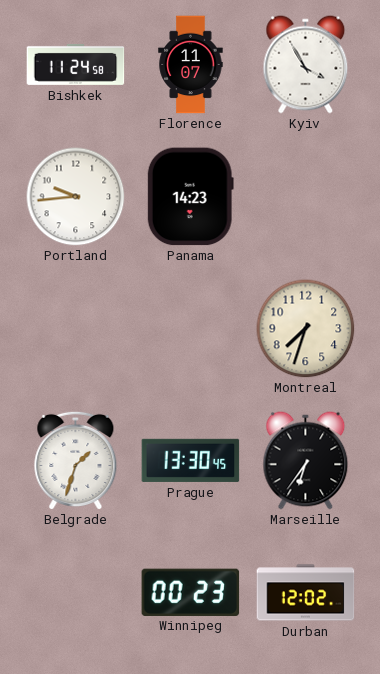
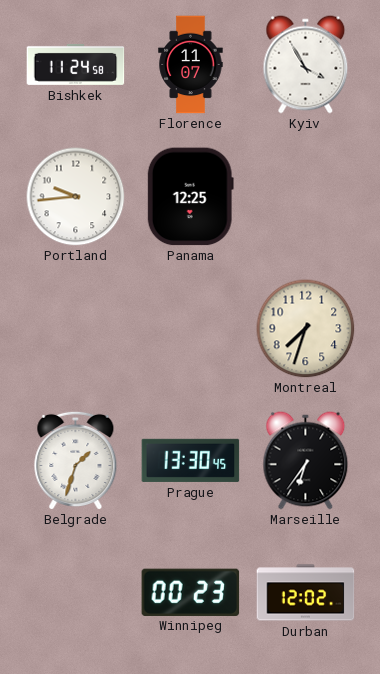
Panama: 14:23 -> 12:25
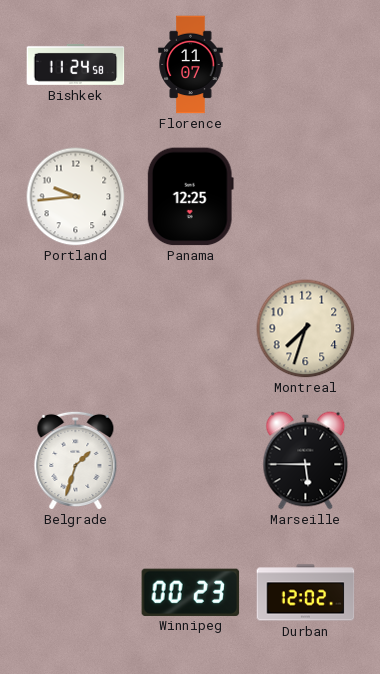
Kyiv: 3:55 -> none
Prague: 13:30 -> none
Marseille: 6:36 -> 5:45
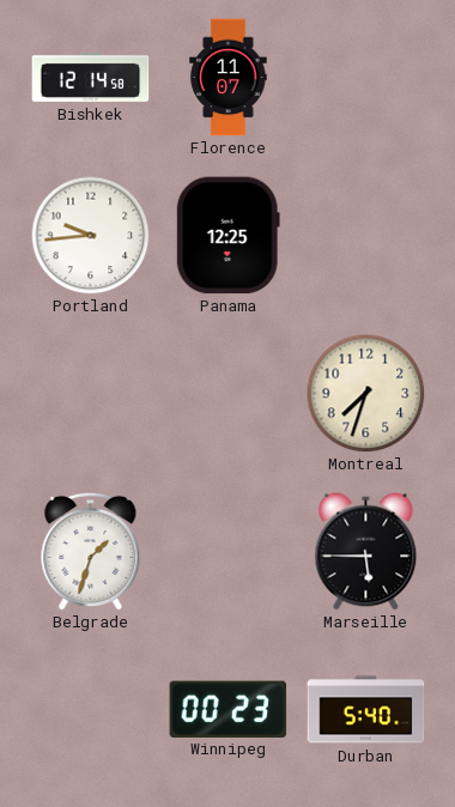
Bishkek: 11:24 -> 12:14
Durban: 12:02 -> 5:40
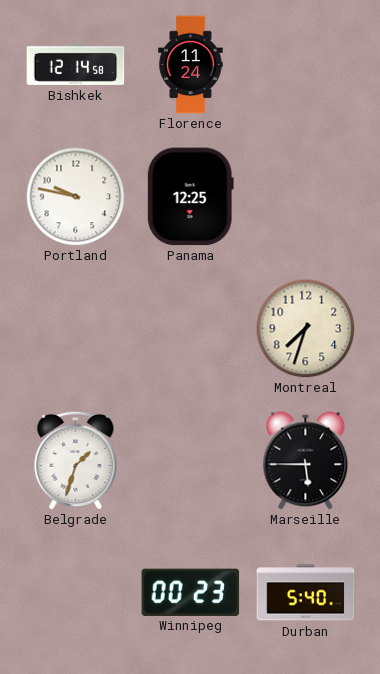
Florence: 11:07 -> 11:24
Portland: 9:44 -> 9:47
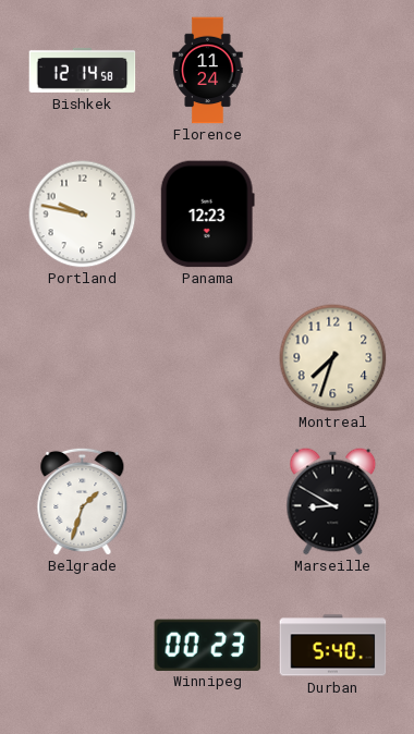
Panama: 12:25 -> 12:23
Marseille: 5:45 -> 8:50
